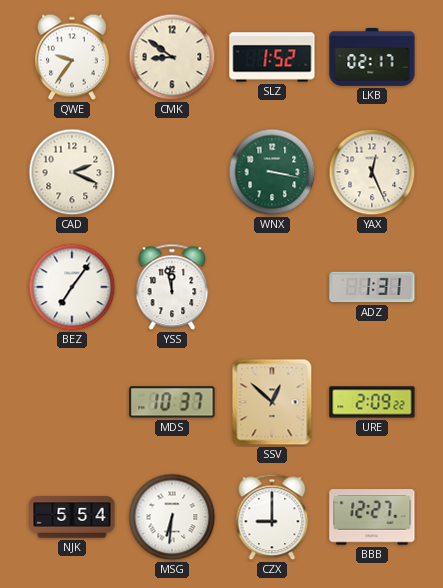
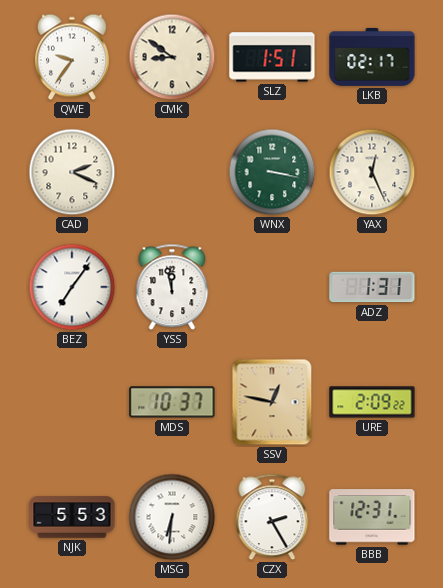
SLZ: 1:52 -> 1:51
SSV: 12:52 -> 12:47
NJK: 5:54 -> 5:53
CZX: 9:00 -> 2:25
BBB: 12:27 -> 12:31
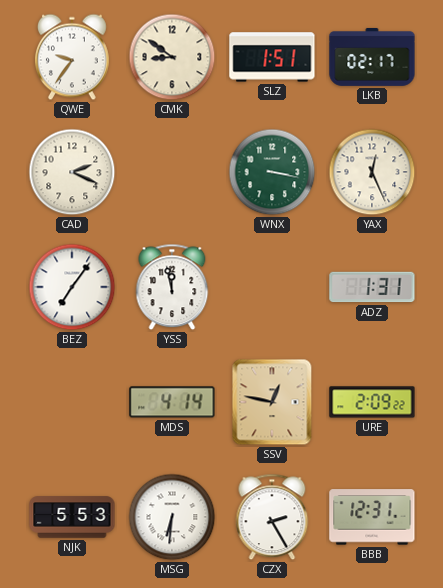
MDS: 10:37 -> 4:14
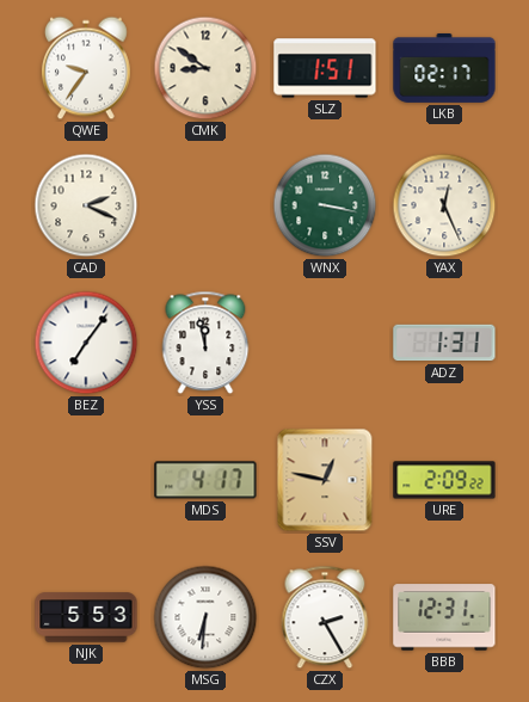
MDS: 4:14 -> 4:17
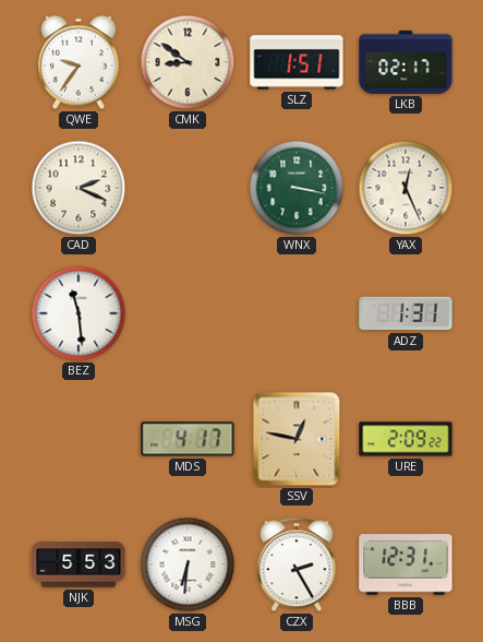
BEZ: 7:06 -> 11:29
YSS: 11:58 -> none
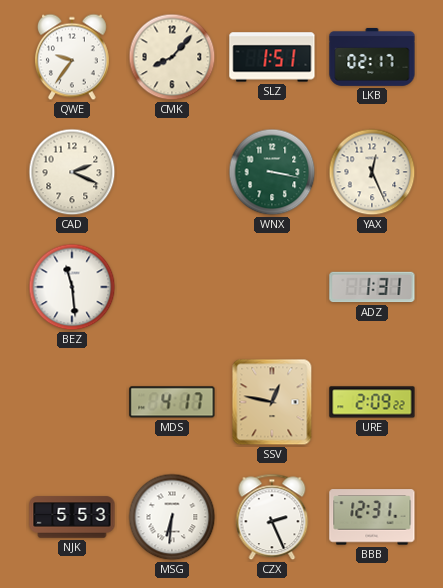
CMK: 8:51 -> 8:07
CZX: 2:25 -> 2:26
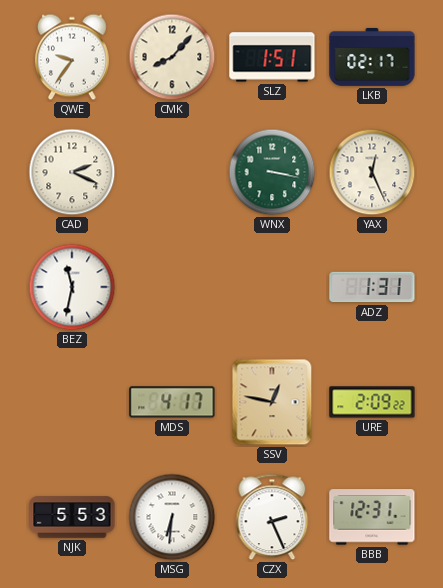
BEZ: 11:29 -> 11:32
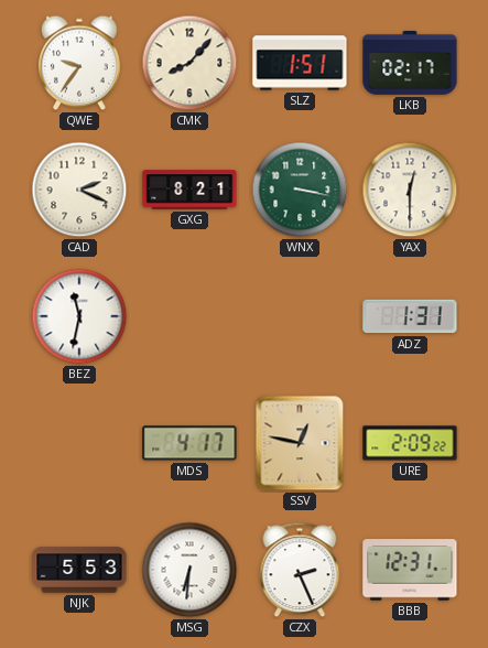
GXG: none -> 8:21
YAX: 12:26 -> 12:30
